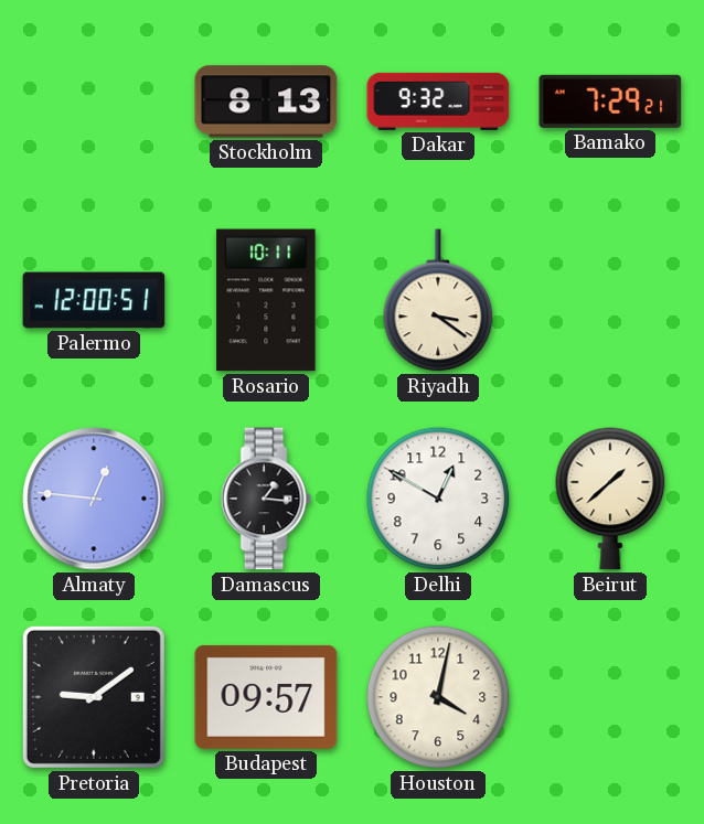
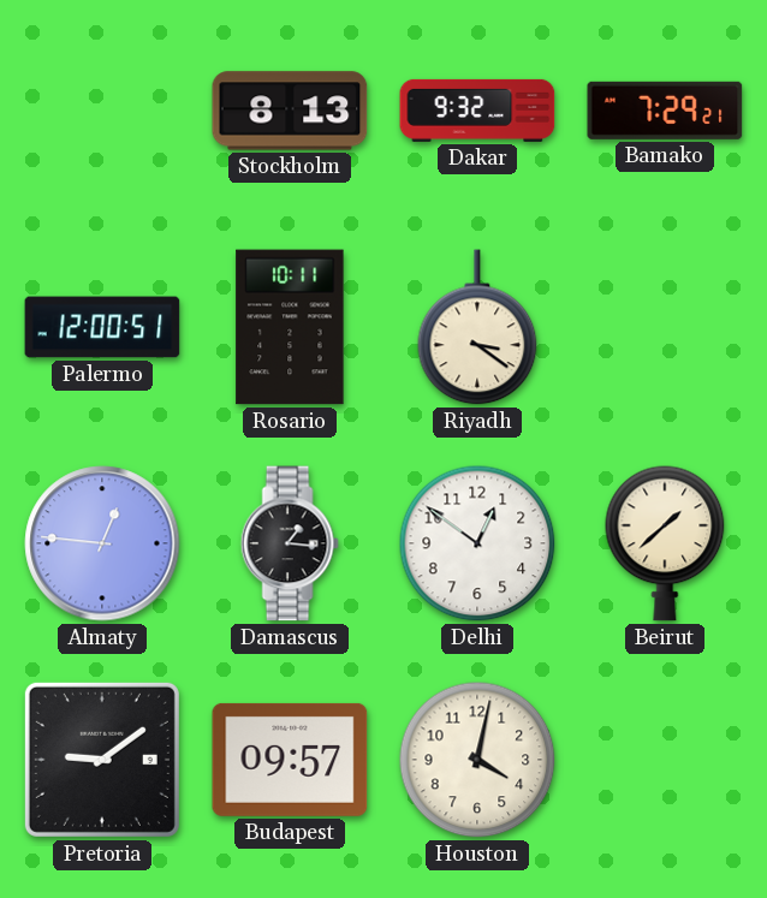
Delhi: 12:50 -> 12:51
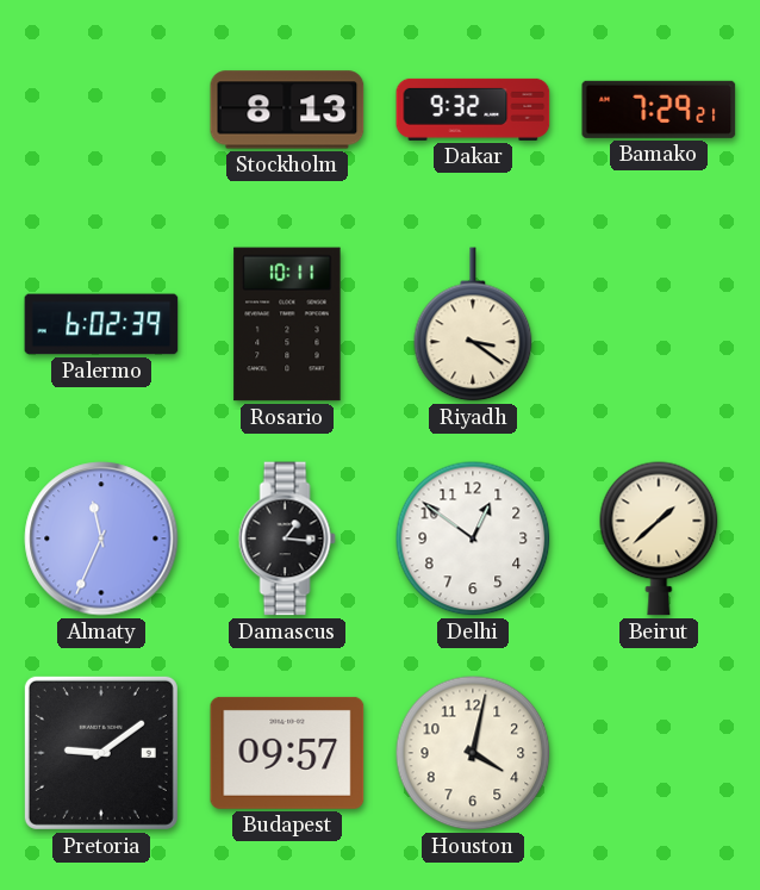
Palermo: 12:00 -> 6:02
Almaty: 12:46 -> 11:34
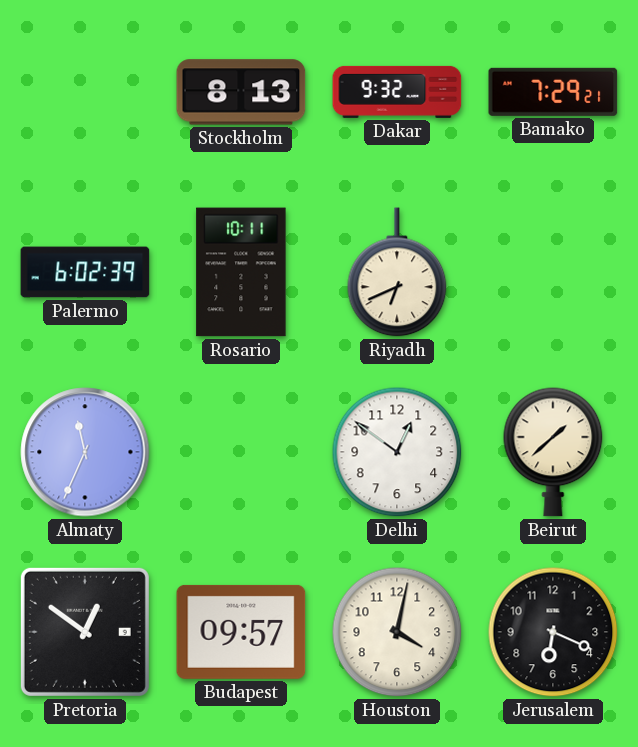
Riyadh: 3:21 -> 6:41
Damascus: 1:16 -> none
Pretoria: 9:09 -> 12:51
Jerusalem: none -> 6:19
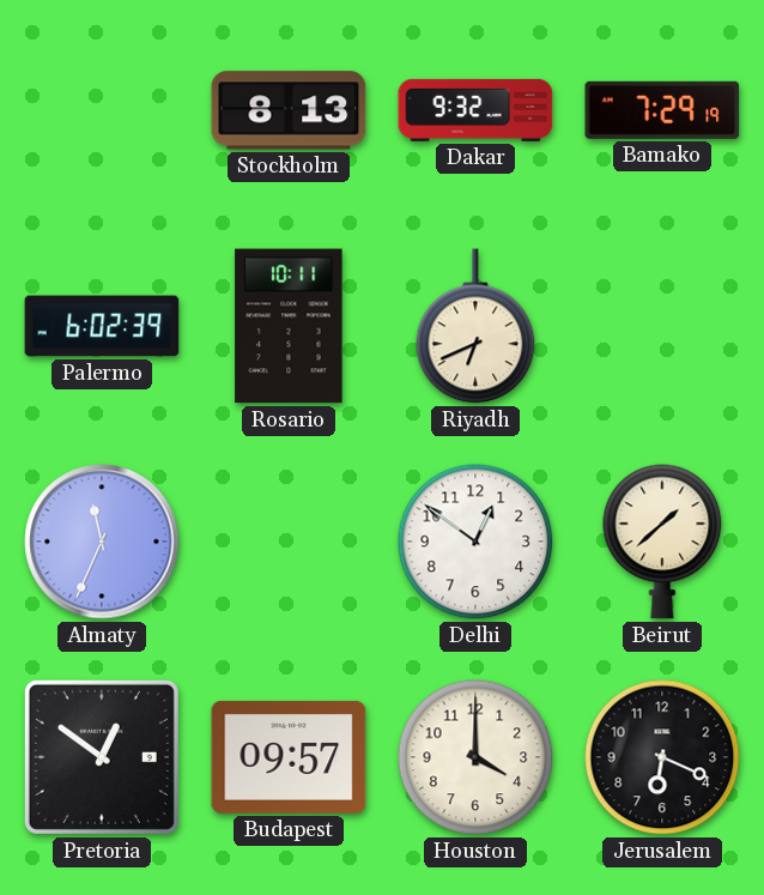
Bamako: 7:29:21 -> 7:29:19
Houston: 4:02 -> 4:00
